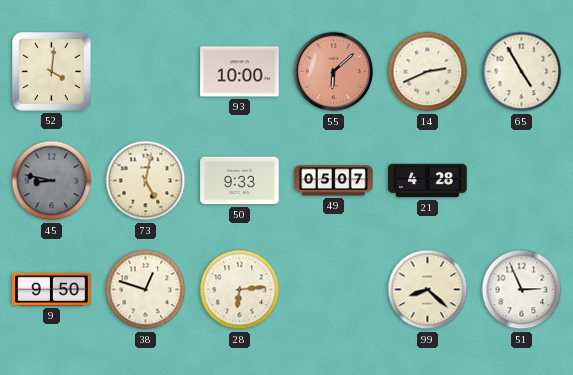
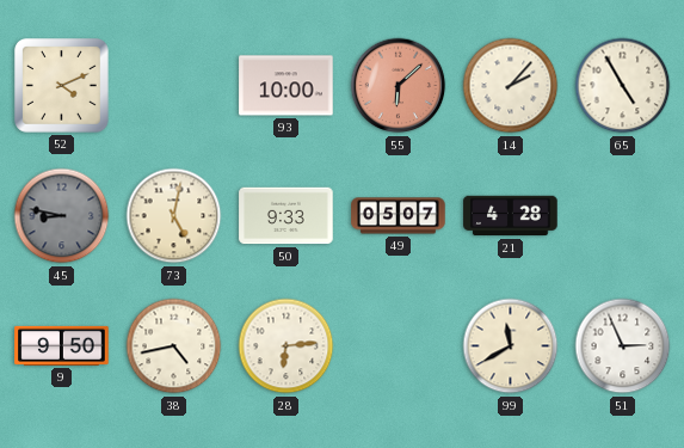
52: 4:01 -> 4:11
14: 2:41 -> 2:07
38: 12:48 -> 4:43
99: 8:22 -> 11:40
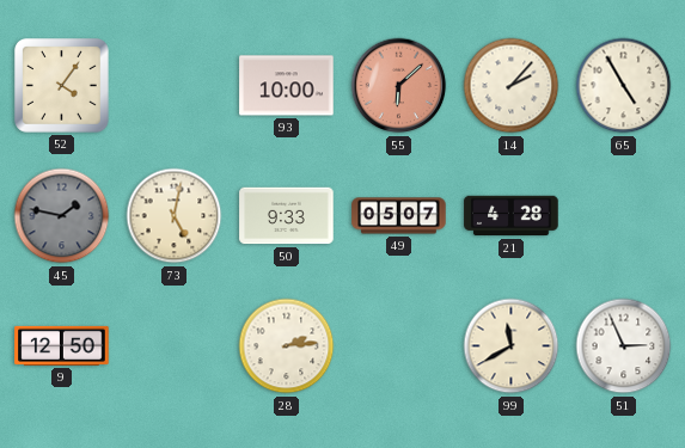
52: 4:11 -> 4:06
45: 8:47 -> 1:47
9: 9:50 -> 12:50
38: 4:43 -> none
28: 6:14 -> 2:14
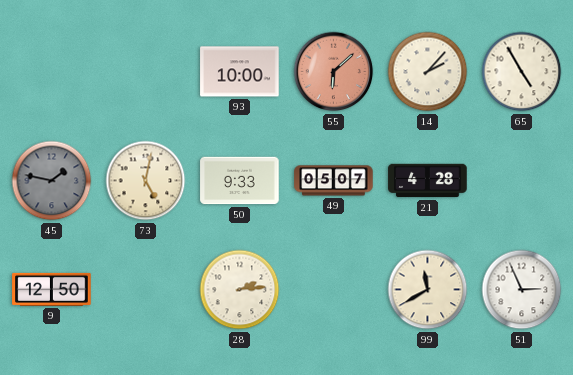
52: 4:06 -> none
